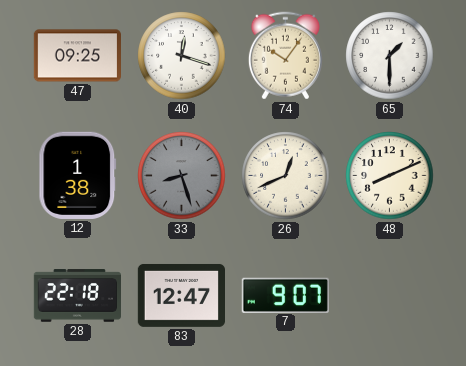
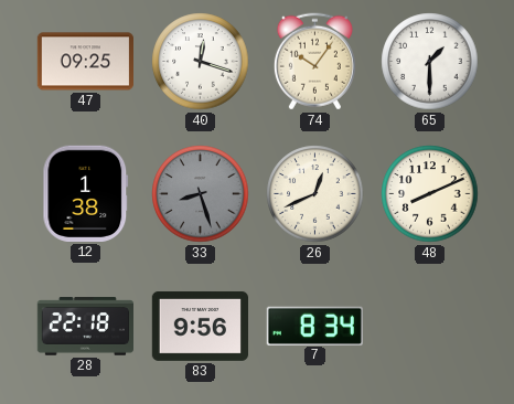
83: 12:47 -> 9:56
7: 9:07 -> 8:34
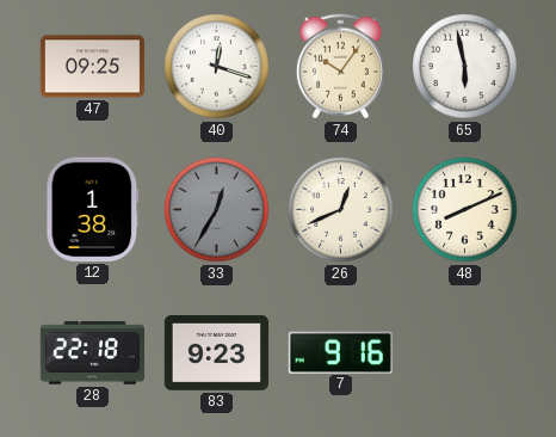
65: 1:30 -> 5:58
33: 8:27 -> 12:35
83: 9:56 -> 9:23
7: 8:34 -> 9:16
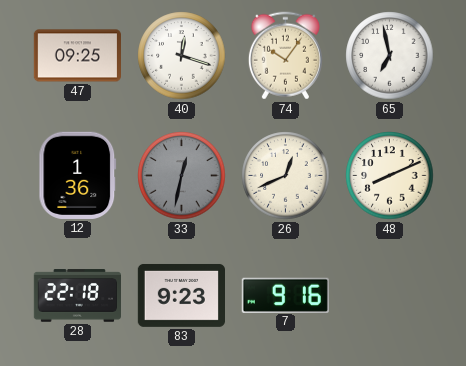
65: 5:58 -> 6:58
12: 1:38 -> 1:36
33: 12:35 -> 12:32
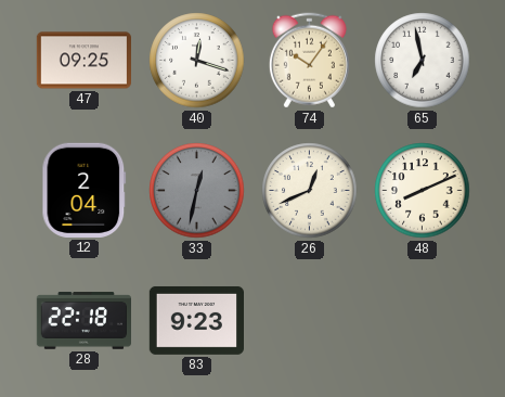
12: 1:36 -> 2:04
7: 9:16 -> none
